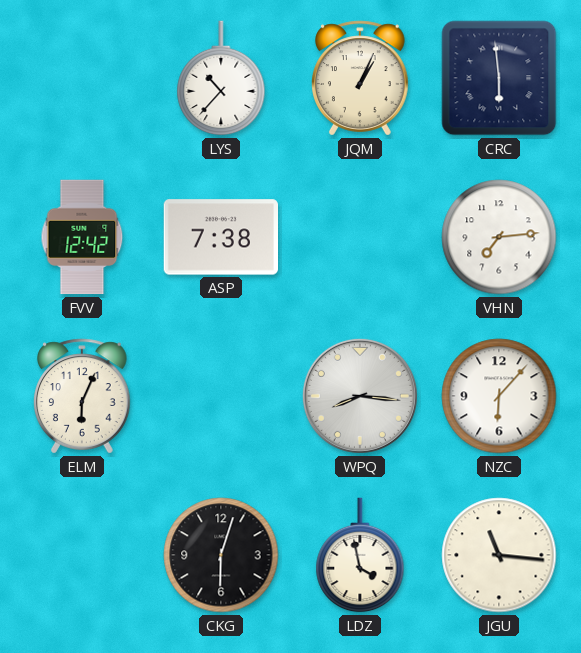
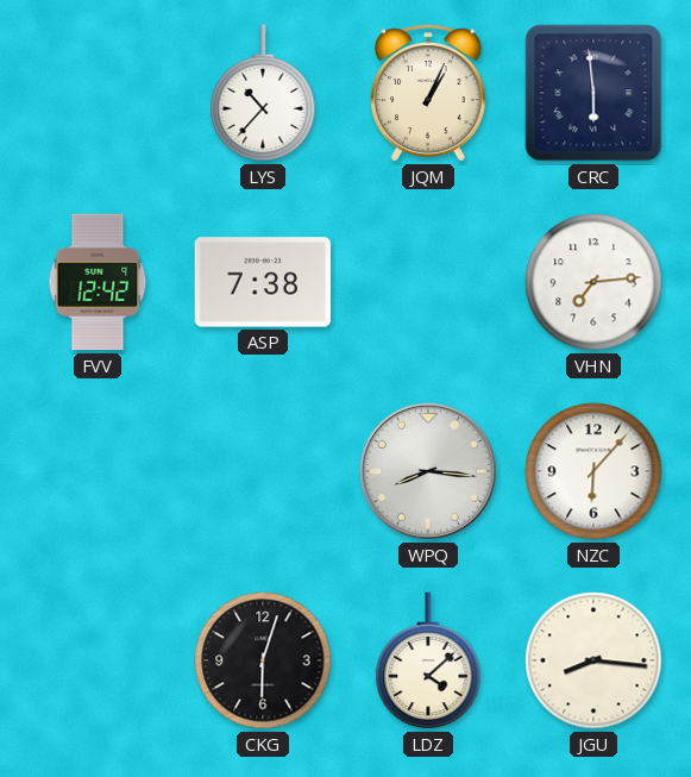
ELM: 6:04 -> none
LDZ: 3:58 -> 4:08
JGU: 11:16 -> 8:16
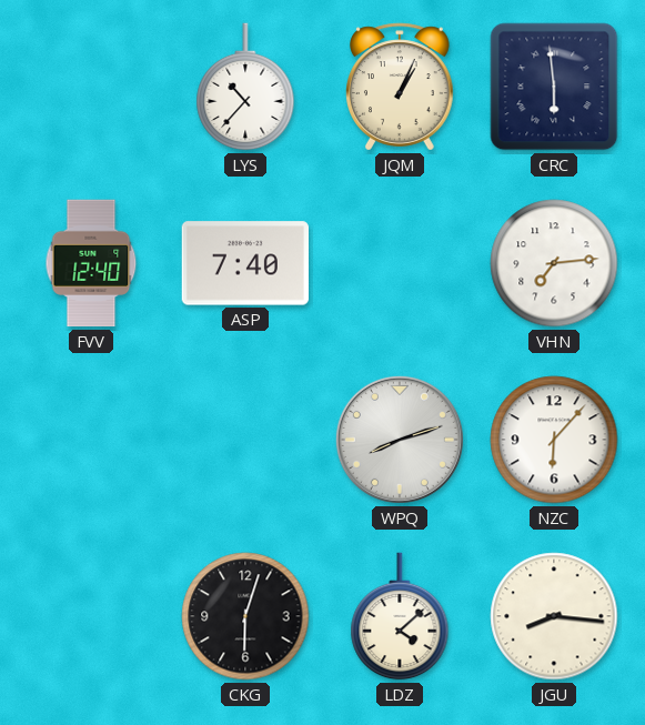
FVV: 12:42 -> 12:40
ASP: 7:38 -> 7:40
WPQ: 8:16 -> 8:12
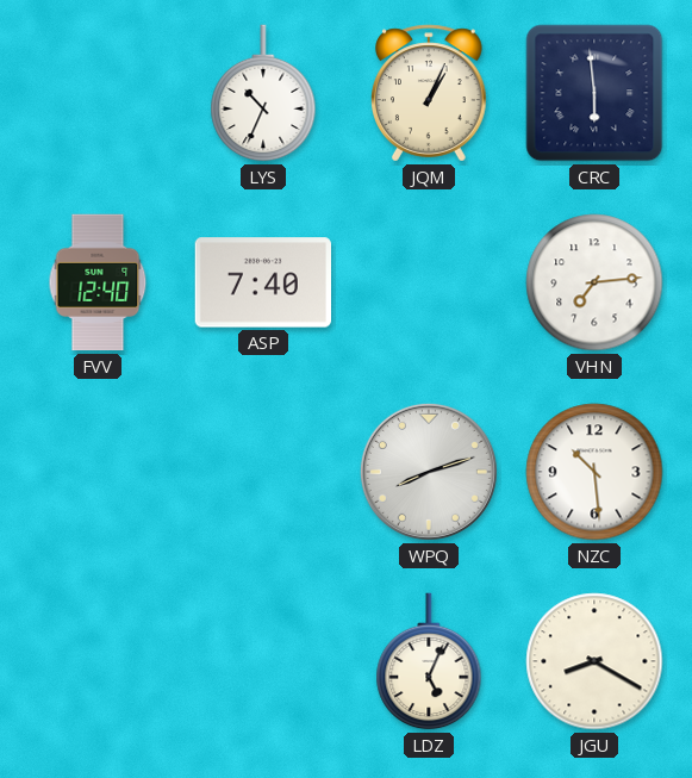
LYS: 10:37 -> 10:34
NZC: 6:07 -> 10:29
CKG: 6:03 -> none
LDZ: 4:08 -> 5:04
JGU: 8:16 -> 8:20
